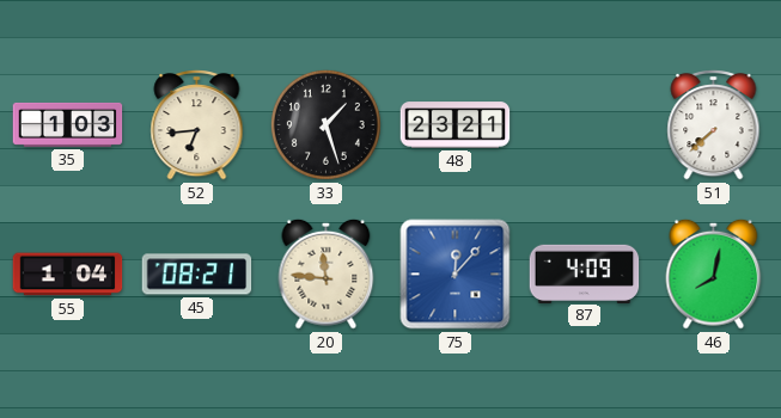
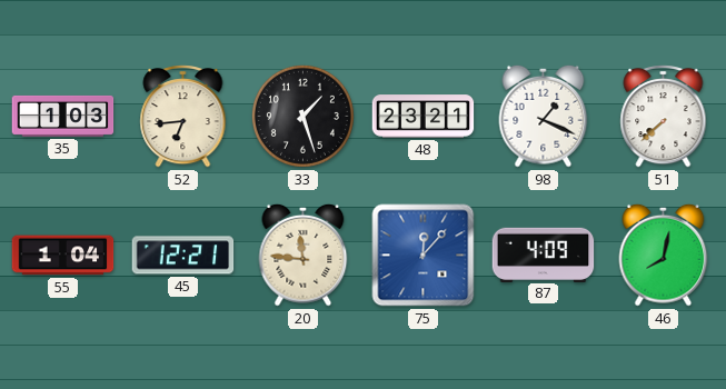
98: none -> 1:19
45: 08:21 -> 12:21
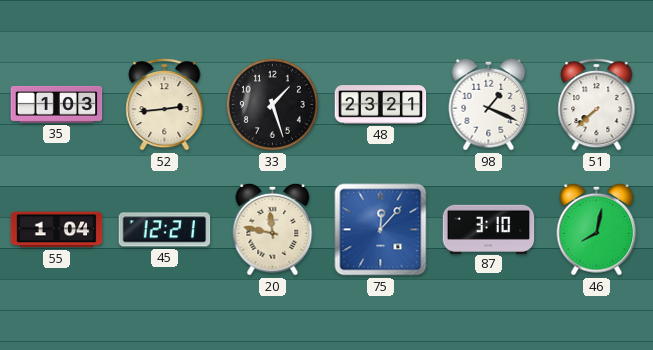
52: 6:44 -> 2:44
20: 11:46 -> 11:47
87: 4:09 -> 3:10
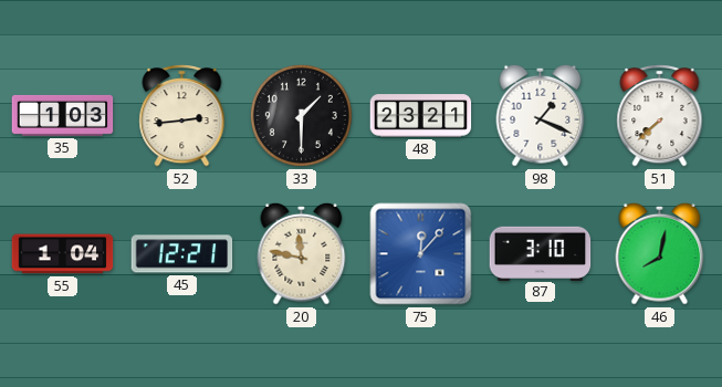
33: 1:27 -> 1:30
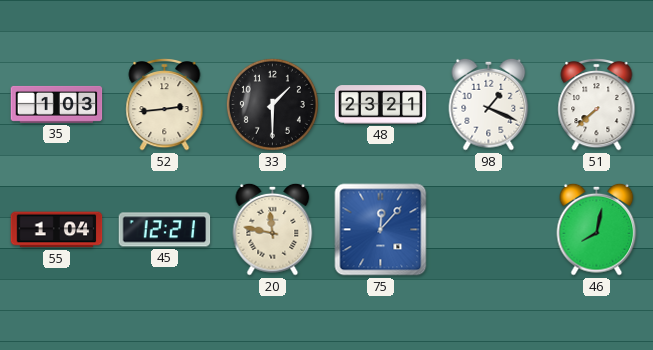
87: 3:10 -> none
